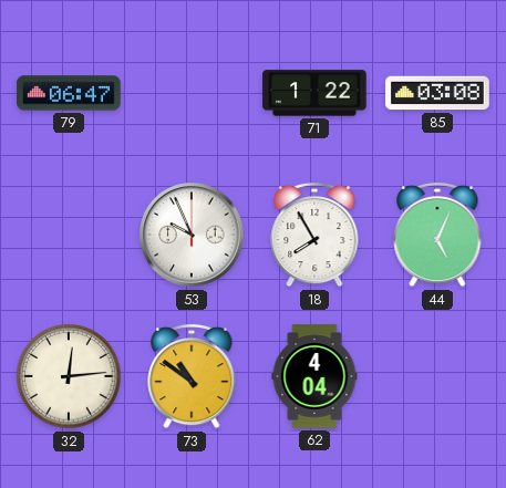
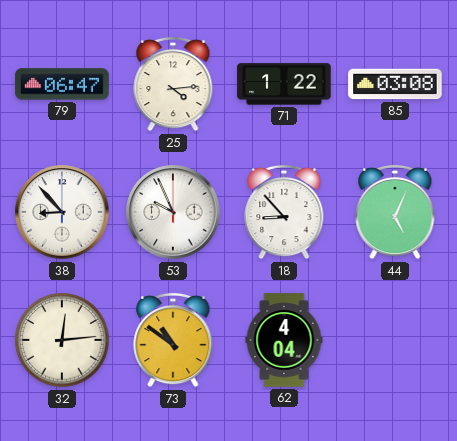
25: none -> 4:14
38: none -> 8:53
18: 7:55 -> 8:53
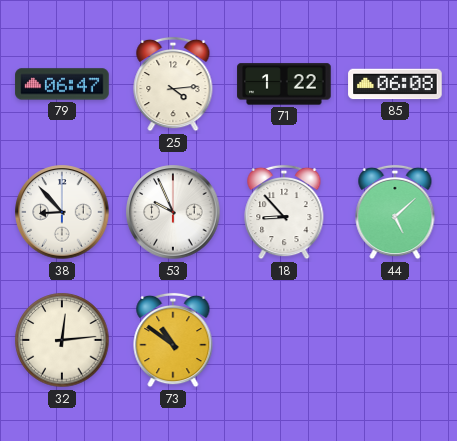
85: 03:08 -> 06:08
44: 5:04 -> 5:08
62: 4:04 -> none
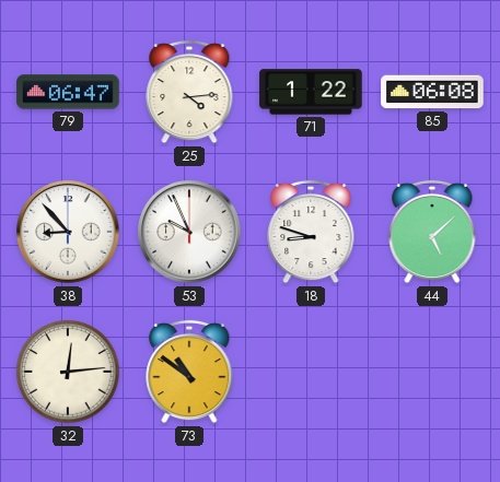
18: 8:53 -> 8:48
